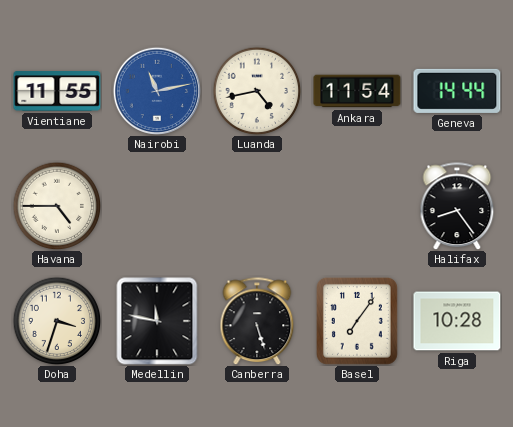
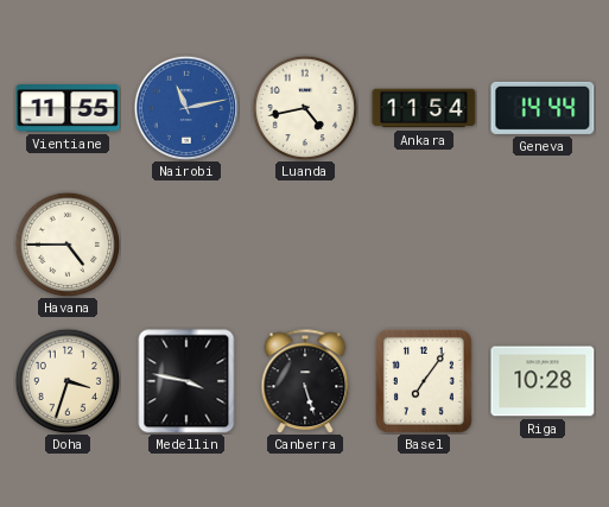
Halifax: 8:24 -> none
Medellin: 11:47 -> 3:47
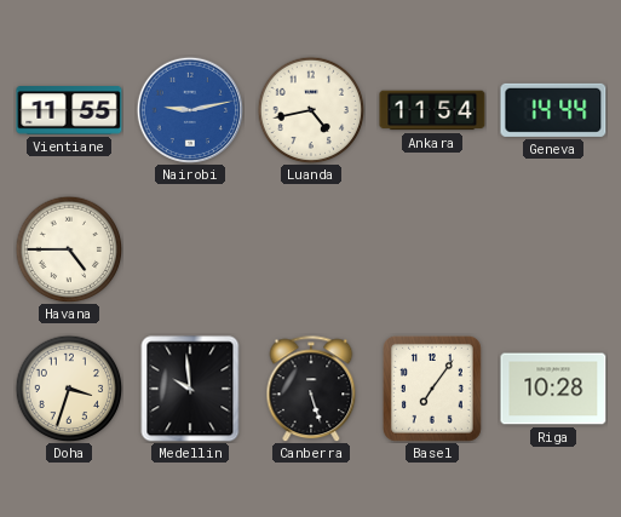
Nairobi: 11:13 -> 9:13
Medellin: 3:47 -> 9:59
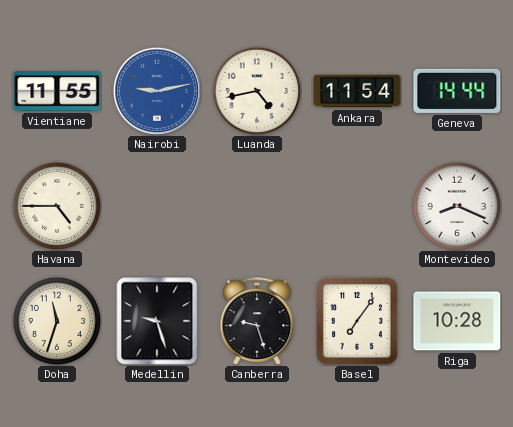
Montevideo: none -> 8:19
Doha: 3:33 -> 11:33
Medellin: 9:59 -> 9:27
Canberra: 5:27 -> 9:27
